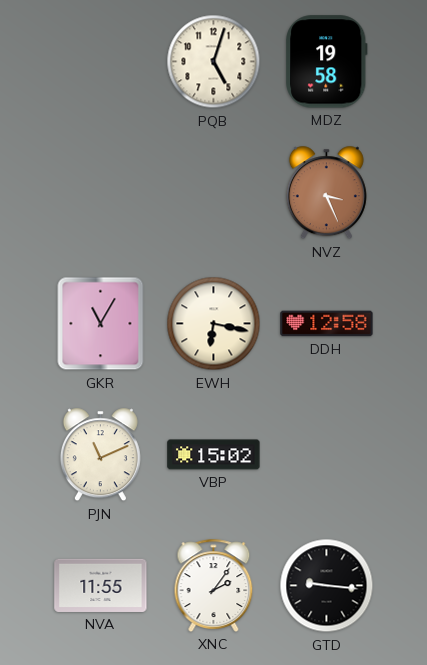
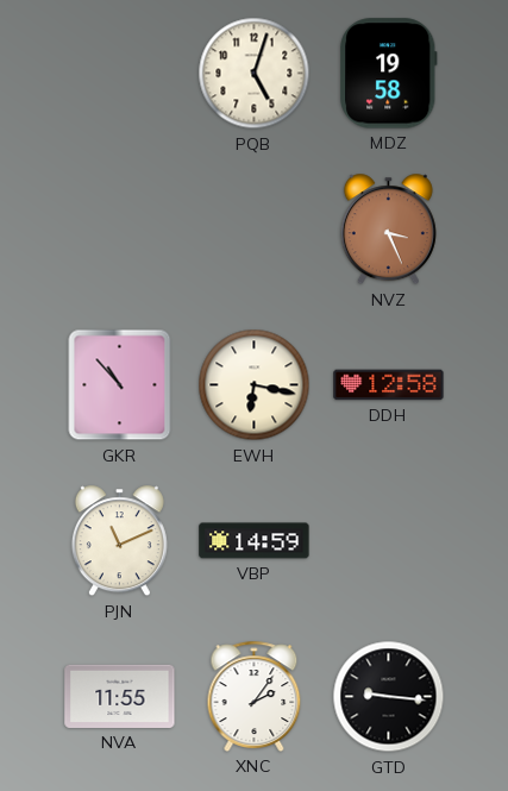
GKR: 11:05 -> 10:53
VBP: 15:02 -> 14:59
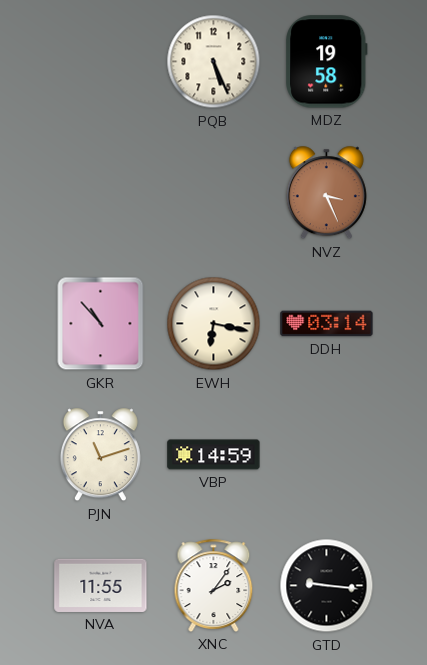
PQB: 5:03 -> 5:26
DDH: 12:58 -> 03:14
PJN: 11:11 -> 11:12
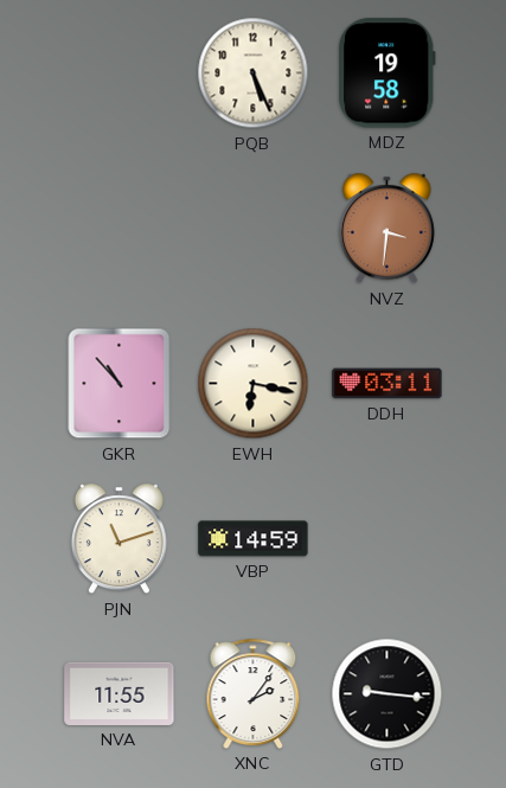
NVZ: 3:26 -> 3:31
DDH: 03:14 -> 03:11
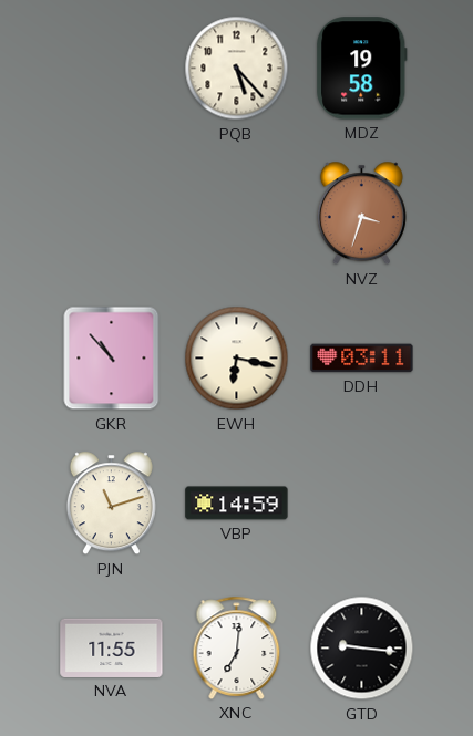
PQB: 5:26 -> 5:23
NVZ: 3:31 -> 3:33
XNC: 2:06 -> 7:01
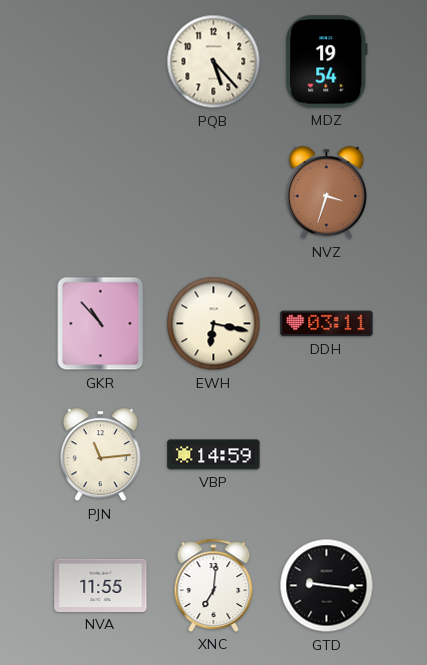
MDZ: 19:58 -> 19:54
PJN: 11:12 -> 11:14
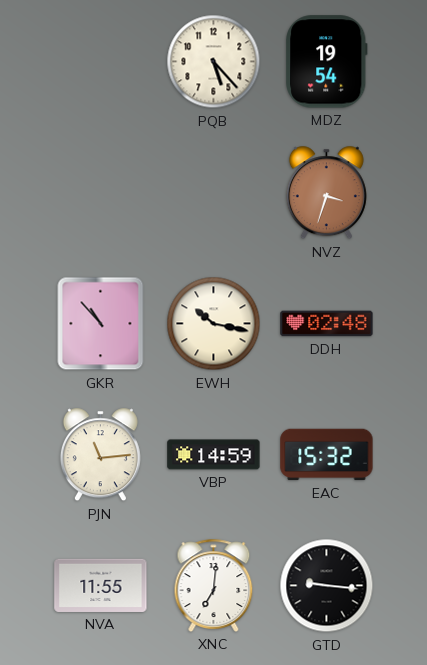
EWH: 6:17 -> 10:17
DDH: 03:11 -> 02:48
EAC: none -> 15:32
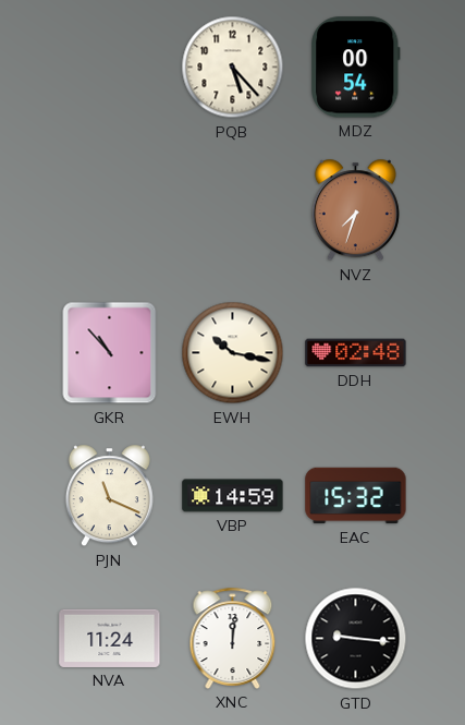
MDZ: 19:54 -> 00:54
NVZ: 3:33 -> 7:33
PJN: 11:14 -> 11:19
NVA: 11:55 -> 11:24
XNC: 7:01 -> 12:01
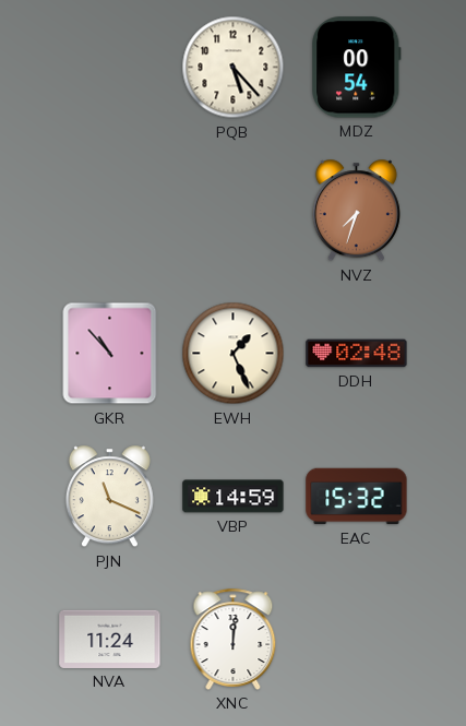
EWH: 10:17 -> 1:26
GTD: 9:16 -> none
